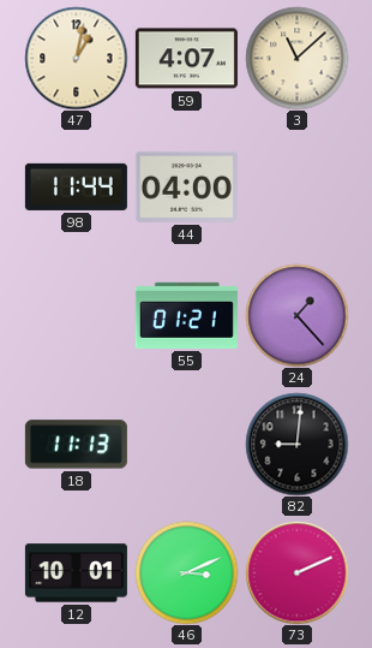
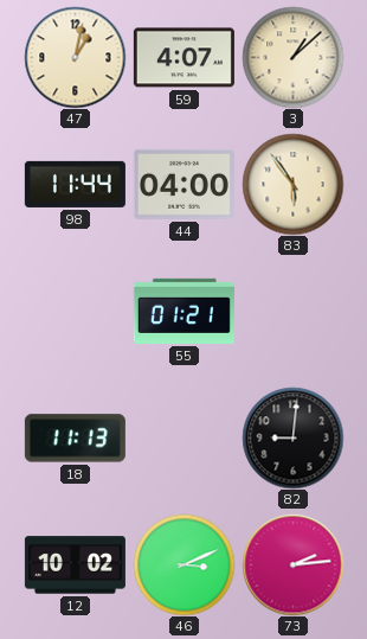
3: 11:08 -> 1:08
83: none -> 5:54
24: 1:23 -> none
12: 10:01 -> 10:02
73: 2:11 -> 2:14
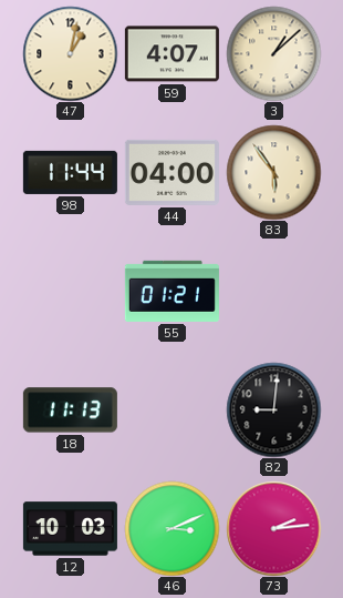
12: 10:02 -> 10:03
